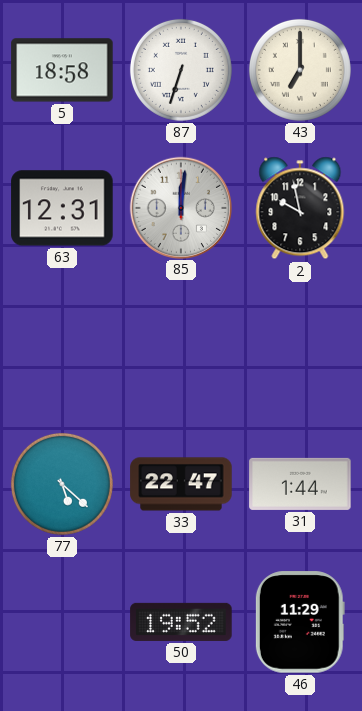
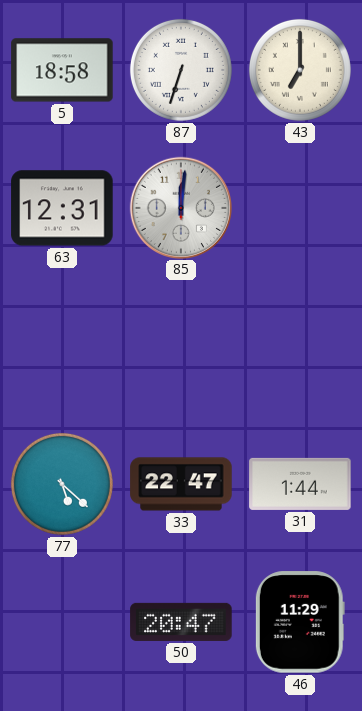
2: 9:58 -> none
50: 19:52 -> 20:47
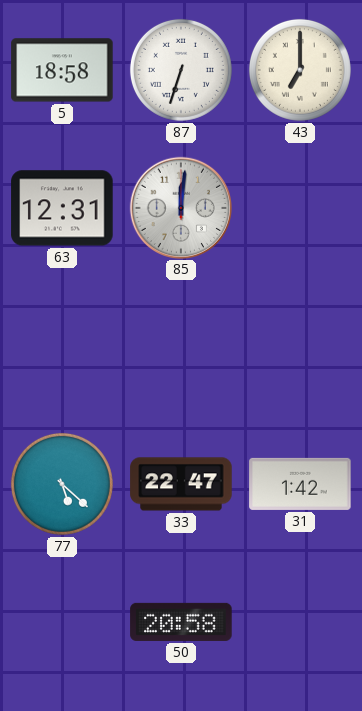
31: 1:44 -> 1:42
50: 20:47 -> 20:58
46: 11:29 -> none
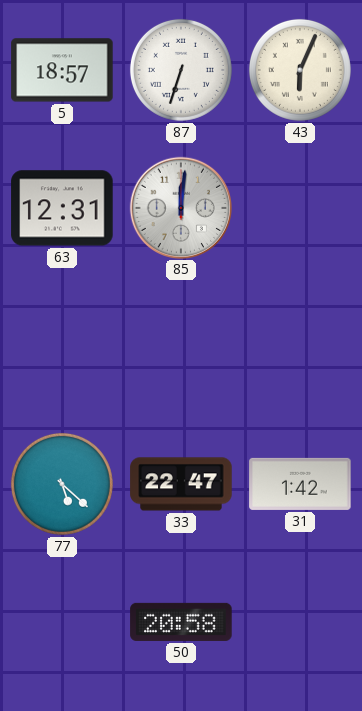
5: 18:58 -> 18:57
43: 7:00 -> 6:04
